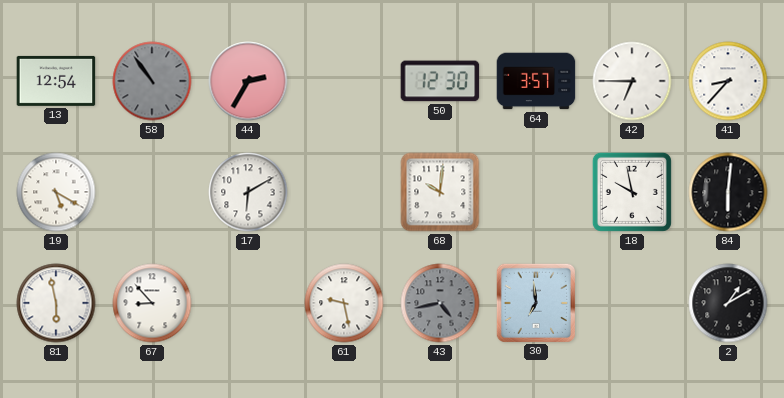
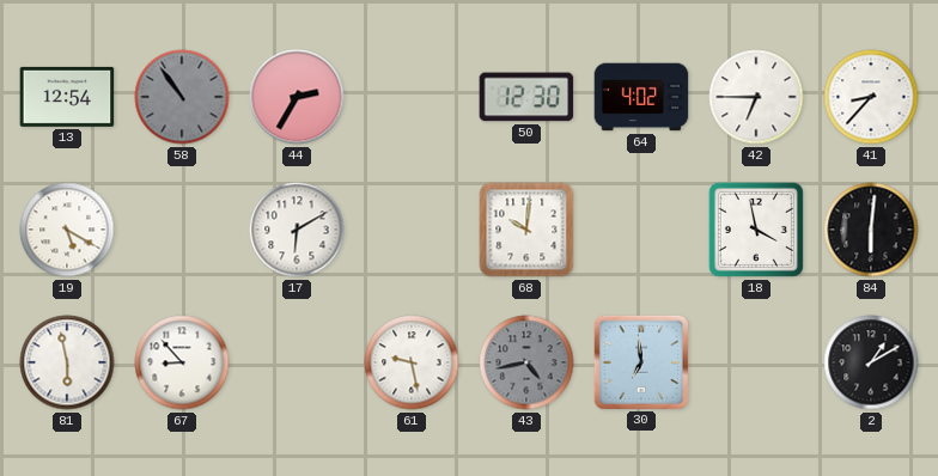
64: 3:57 -> 4:02
18: 9:58 -> 3:58
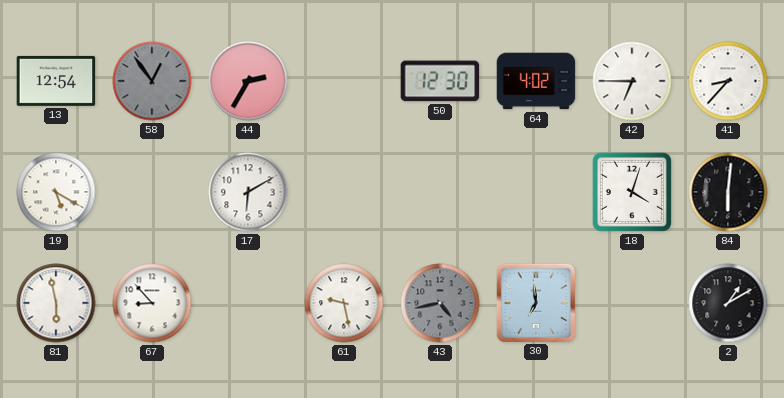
58: 10:54 -> 12:54
68: 10:01 -> none
18: 3:58 -> 4:03
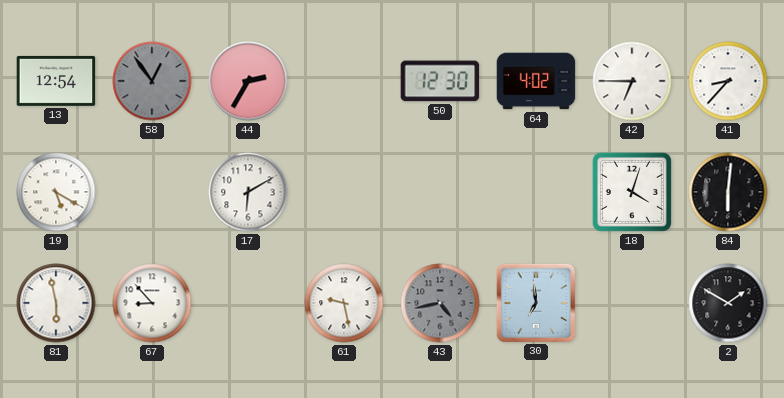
2: 1:10 -> 1:50
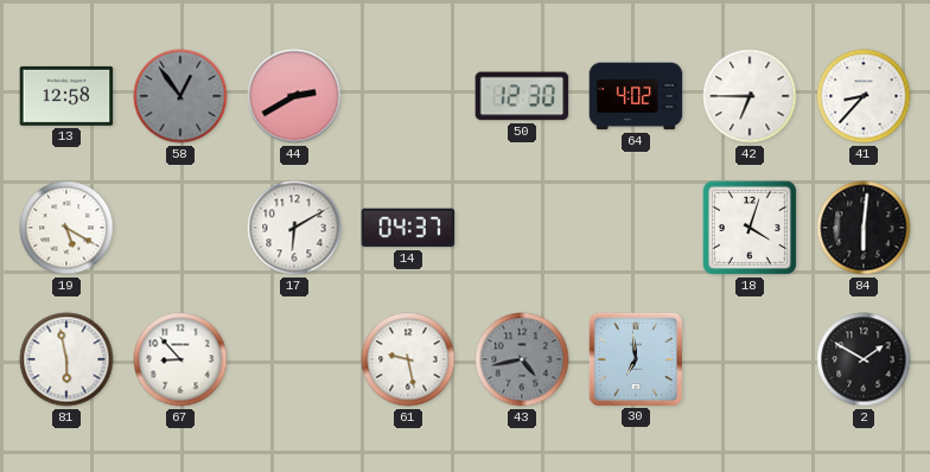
13: 12:54 -> 12:58
44: 2:35 -> 2:40
14: none -> 04:37
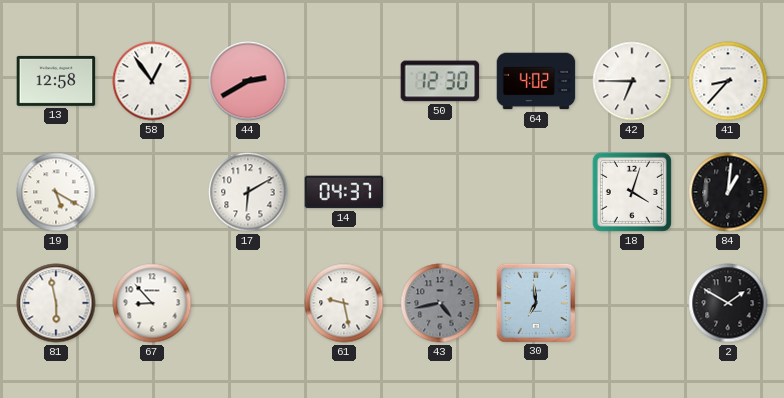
58 dial: grey -> white
84: 6:01 -> 1:01
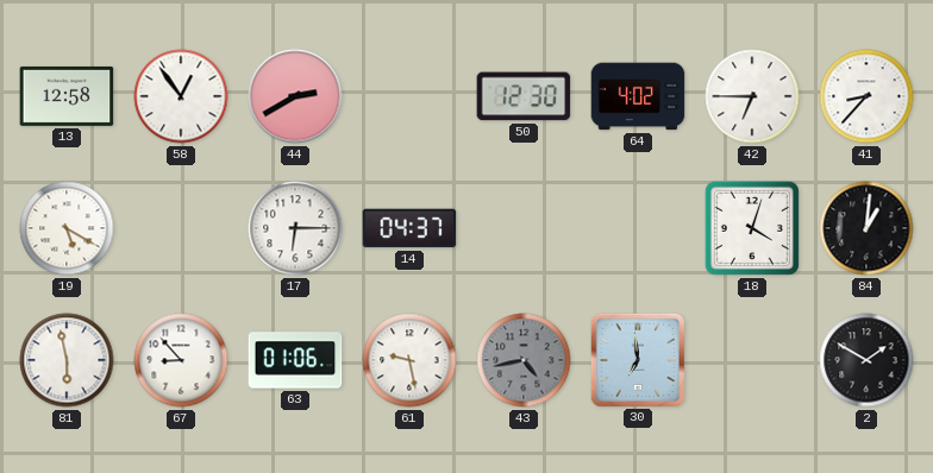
17: 6:10 -> 6:15
63: none -> 01:06
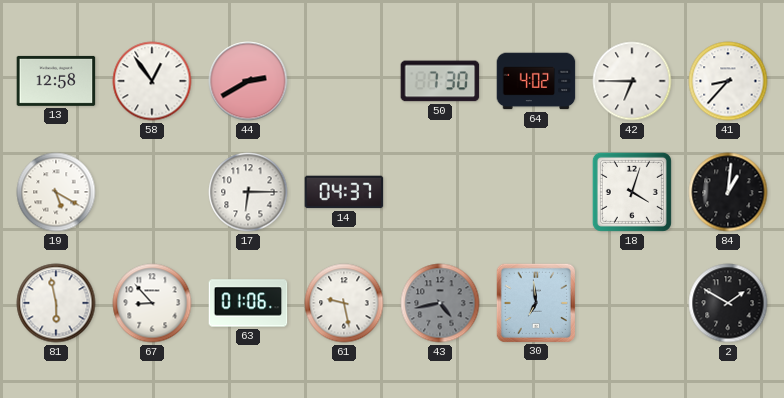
50: 12:30 -> 7:30
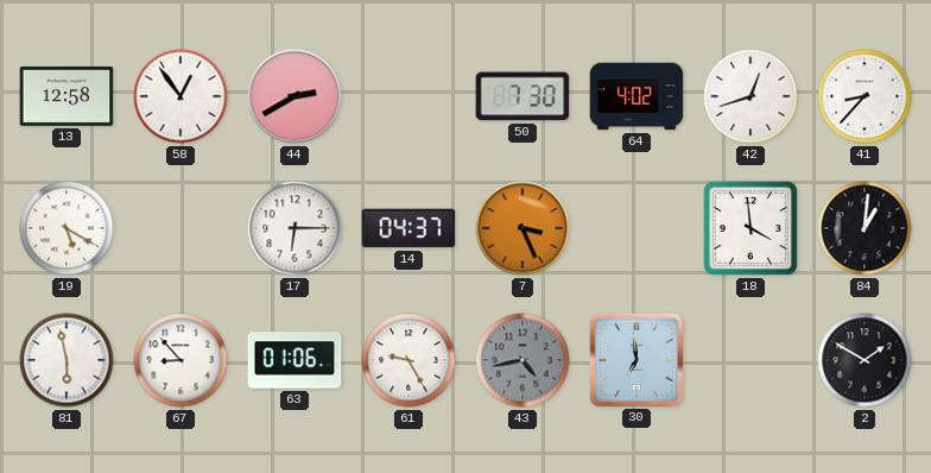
42: 6:45 -> 12:42
7: none -> 3:26
18: 4:03 -> 3:59
61: 9:28 -> 9:25
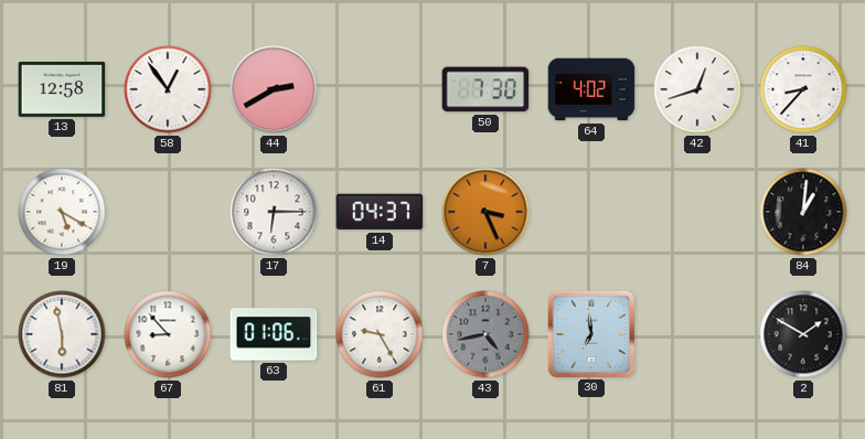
18: 3:59 -> none
